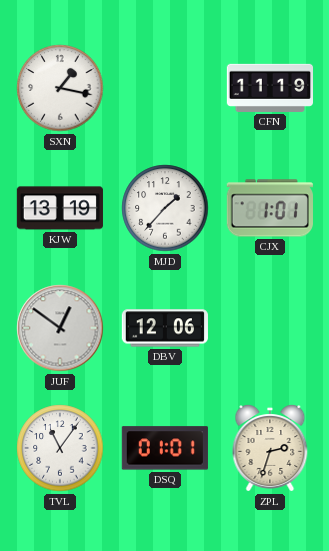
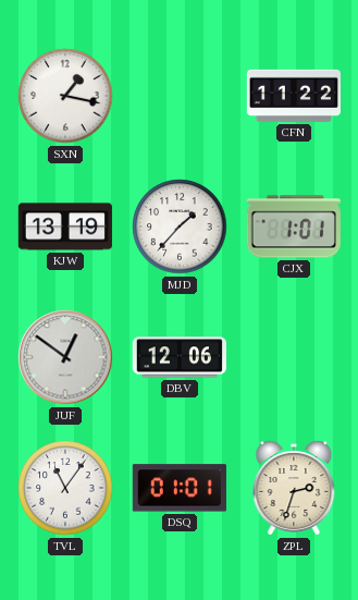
CFN: 11:19 -> 11:22
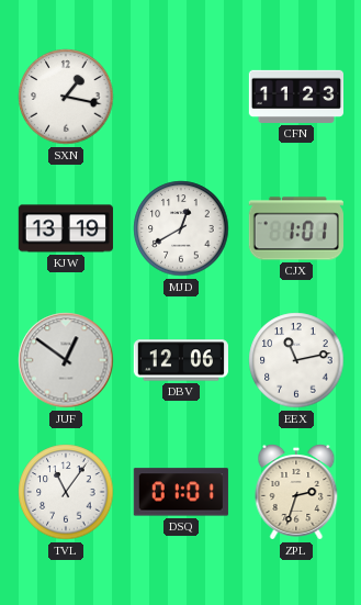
CFN: 11:22 -> 11:23
MJD: 1:37 -> 12:40
EEX: none -> 11:13
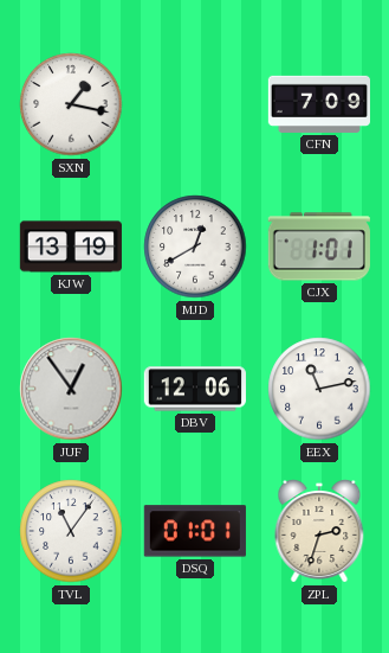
CFN: 11:23 -> 7:09
JUF: 12:51 -> 12:54
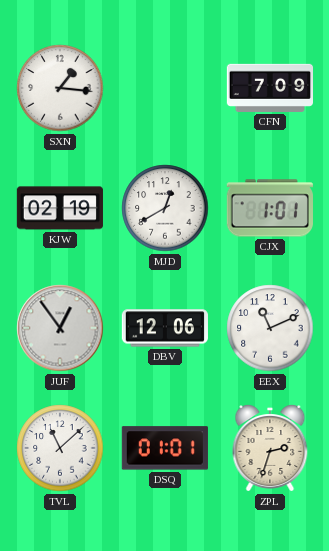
SXN: 1:17 -> 1:16
KJW: 13:19 -> 02:19
EEX: 11:13 -> 11:11
TVL: 11:06 -> 11:08
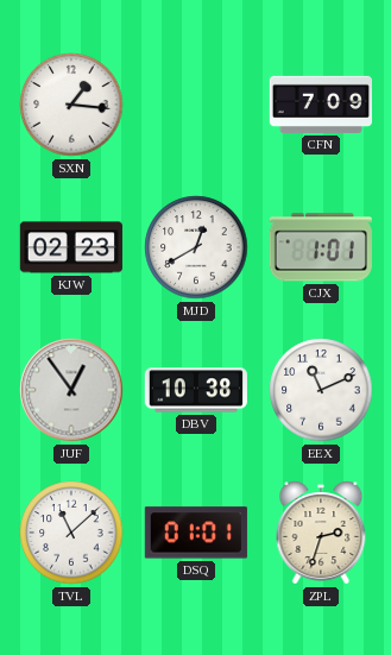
KJW: 02:19 -> 02:23
DBV: 12:06 -> 10:38
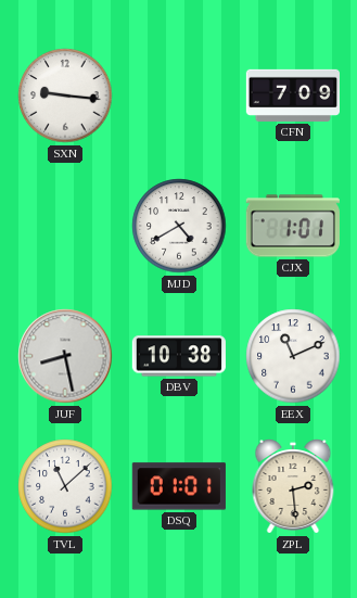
SXN: 1:16 -> 9:16
KJW: 02:23 -> none
MJD: 12:40 -> 4:40
JUF: 12:54 -> 8:28
ZPL: 2:33 -> 2:29
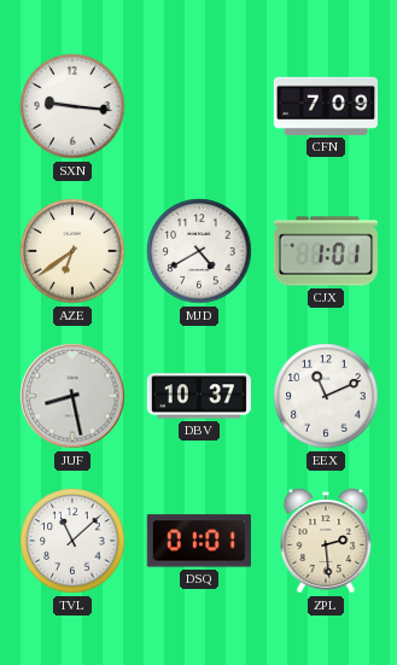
AZE: none -> 6:39
DBV: 10:38 -> 10:37
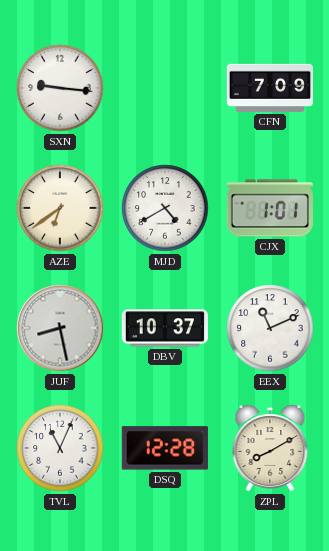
TVL: 11:08 -> 11:04
DSQ: 01:01 -> 12:28
ZPL: 2:29 -> 8:10
